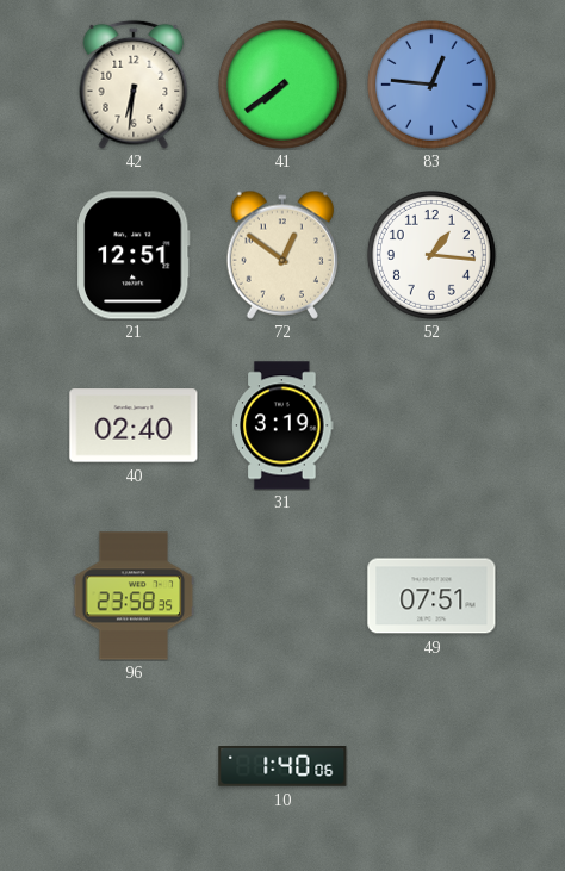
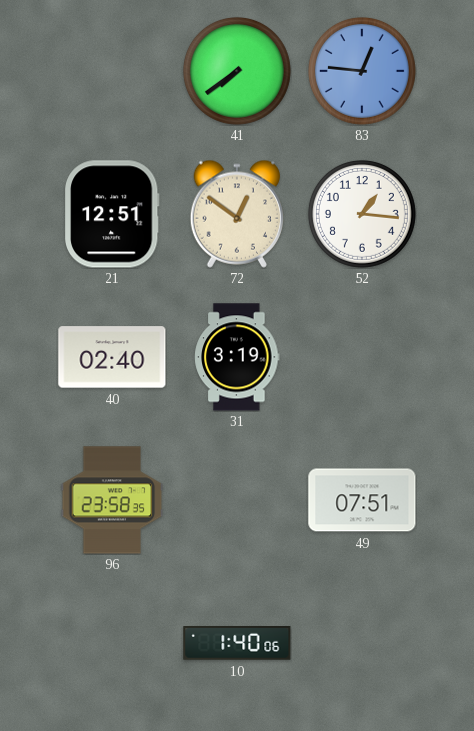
42: 6:31 -> none
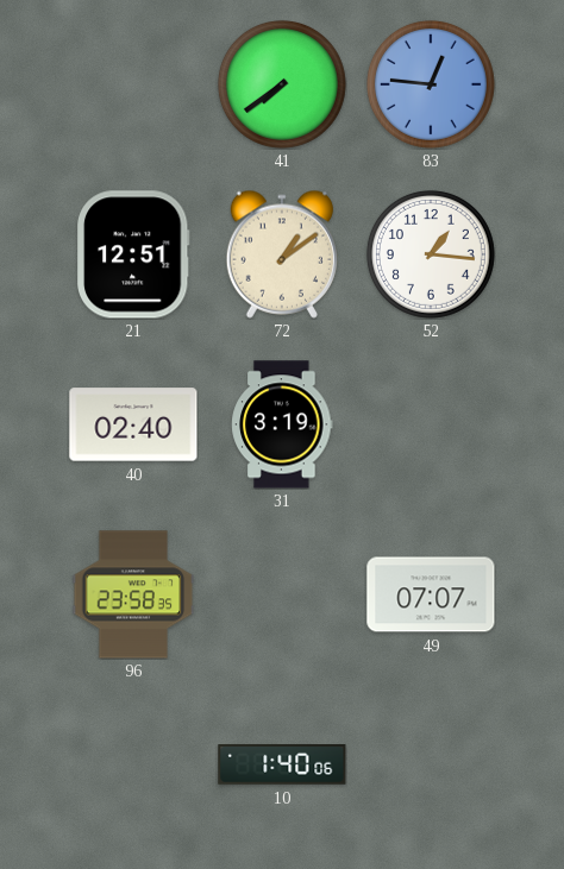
72: 12:51 -> 1:09
49: 07:51 -> 07:07
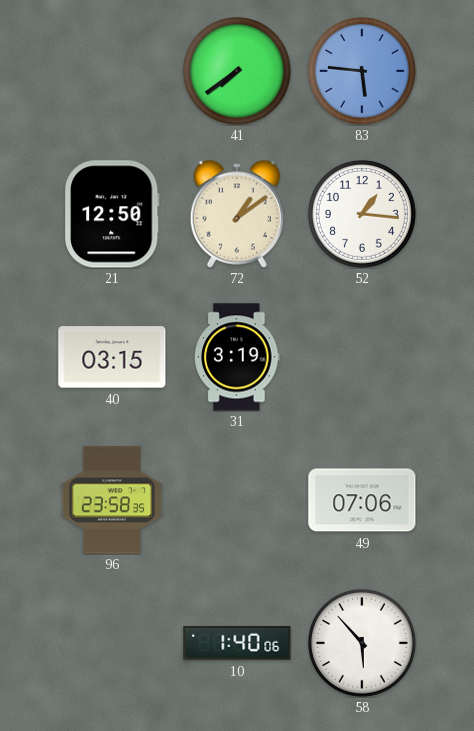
83: 12:46 -> 5:46
21: 12:51 -> 12:50
40: 02:40 -> 03:15
49: 07:07 -> 07:06
58: none -> 5:53
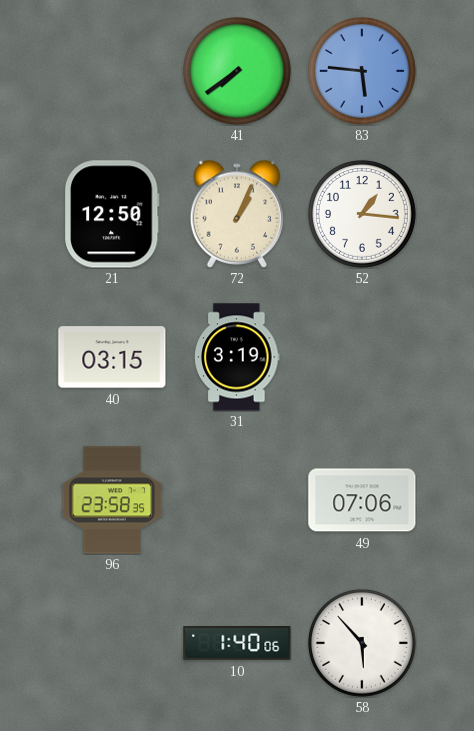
72: 1:09 -> 1:04
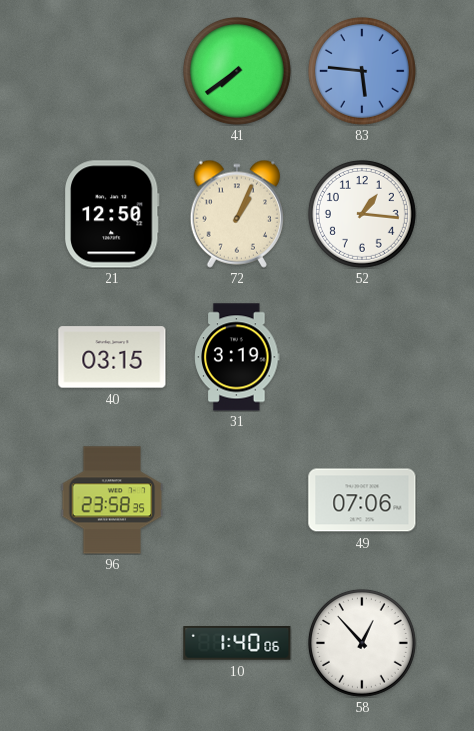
58: 5:53 -> 12:53
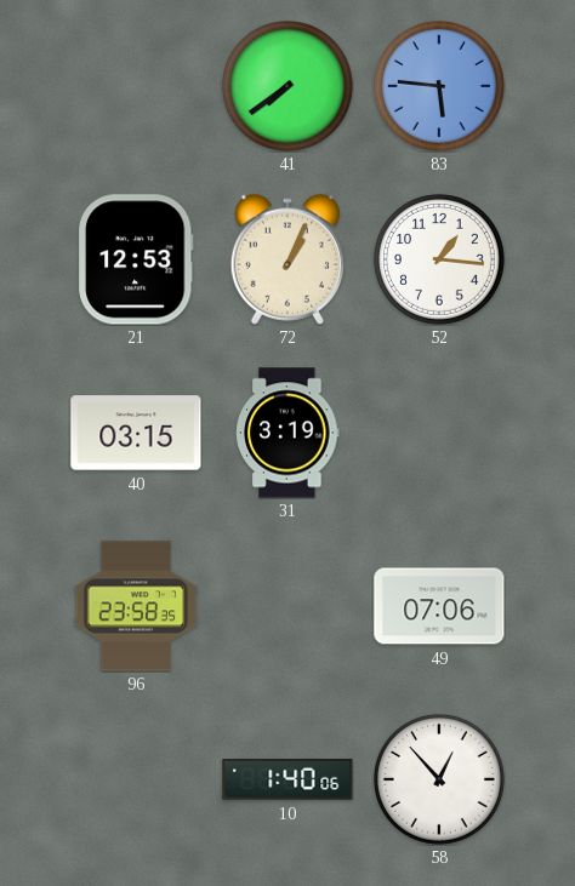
21: 12:50 -> 12:53
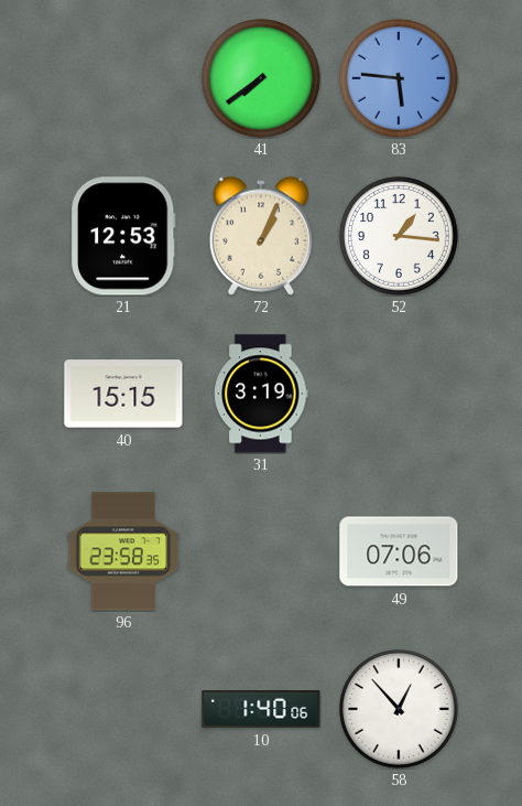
40: 03:15 -> 15:15
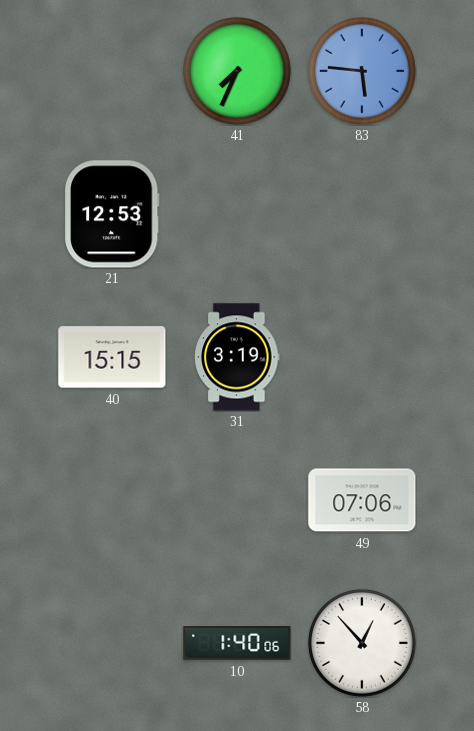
41: 7:39 -> 7:34
72: 1:04 -> none
52: 1:16 -> none
96: 23:58 -> none
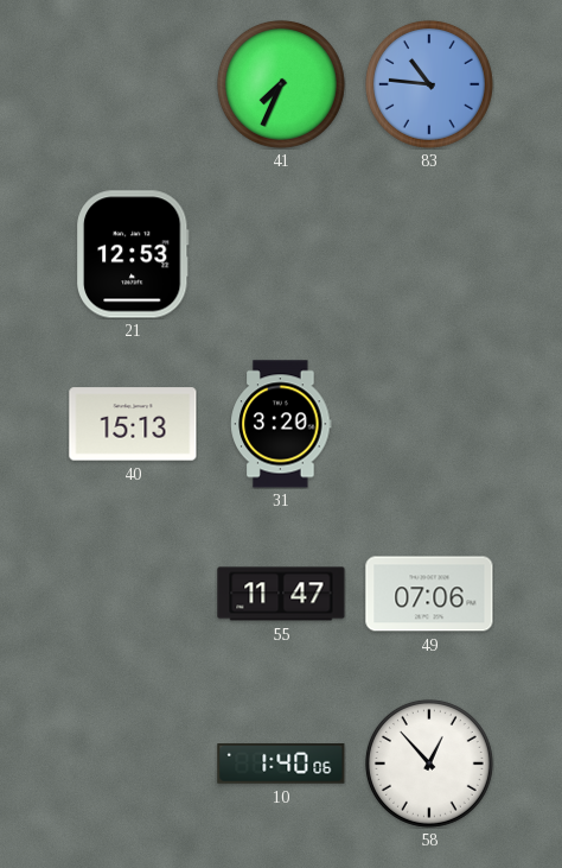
83: 5:46 -> 10:46
40: 15:15 -> 15:13
31: 3:19 -> 3:20
55: none -> 11:47
